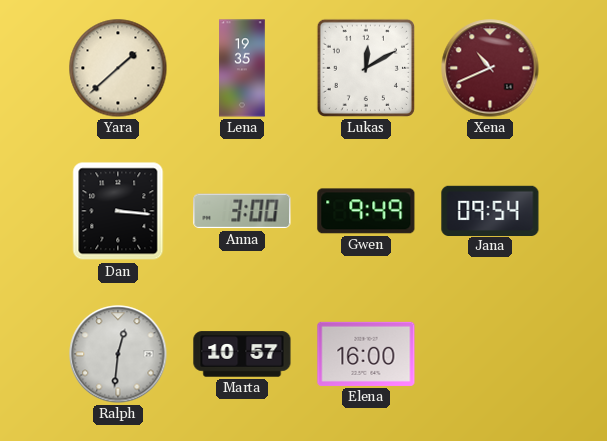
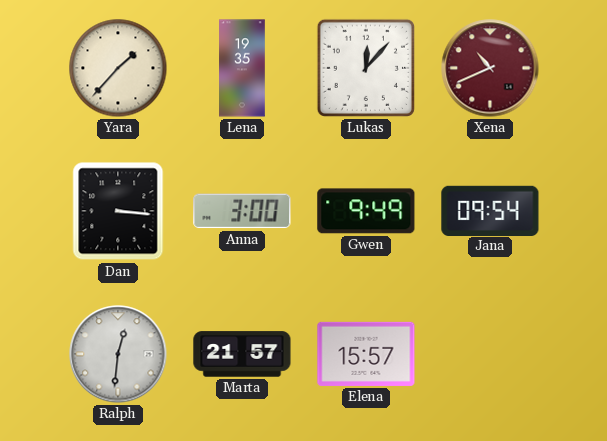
Yara: 1:38 -> 1:37
Lukas: 12:10 -> 12:07
Marta: 10:57 -> 21:57
Elena: 16:00 -> 15:57
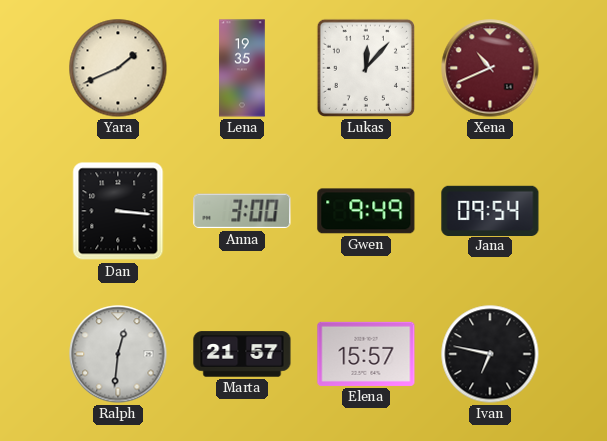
Yara: 1:37 -> 1:41
Ivan: none -> 6:47
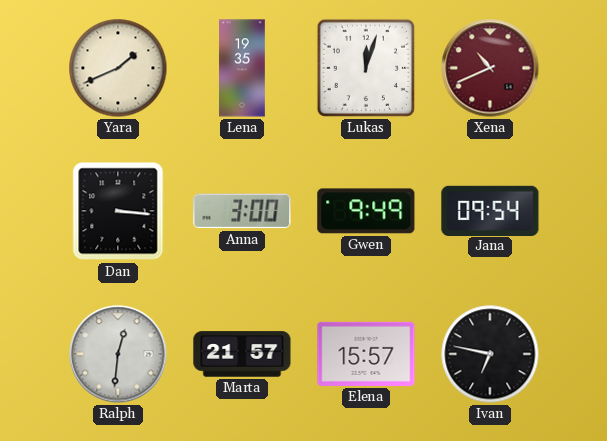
Lukas: 12:07 -> 12:03
